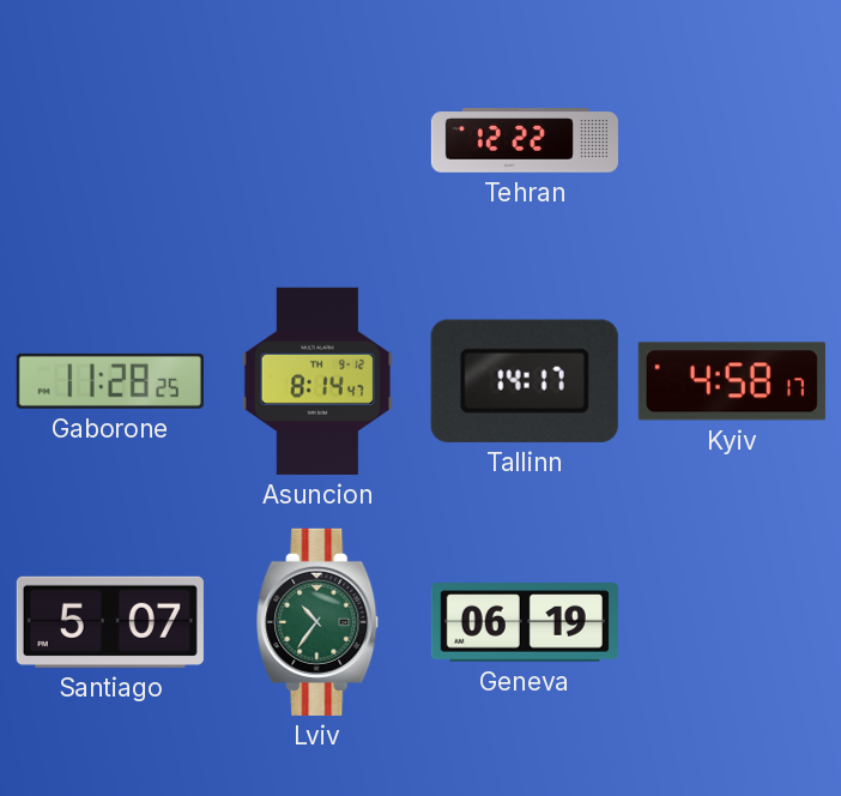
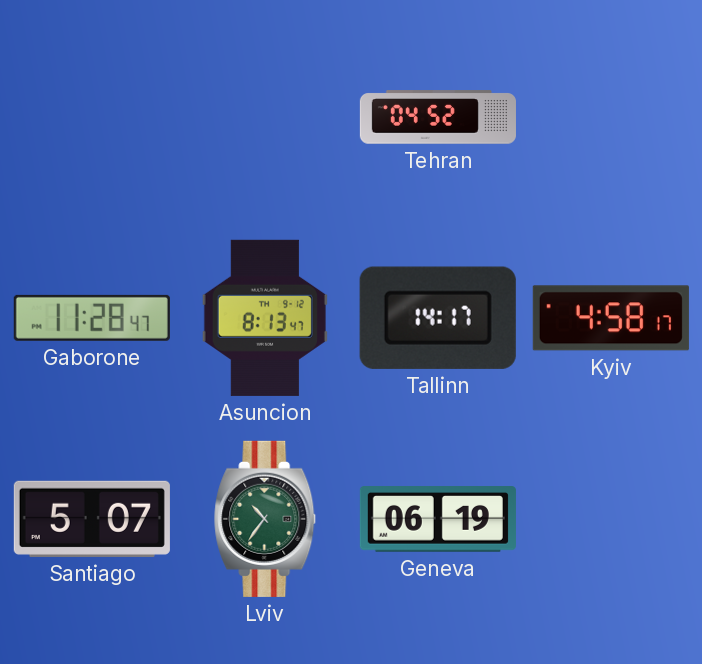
Tehran: 12:22 -> 04:52
Gaborone: 11:28:25 -> 11:28:47
Asuncion: 8:14 -> 8:13
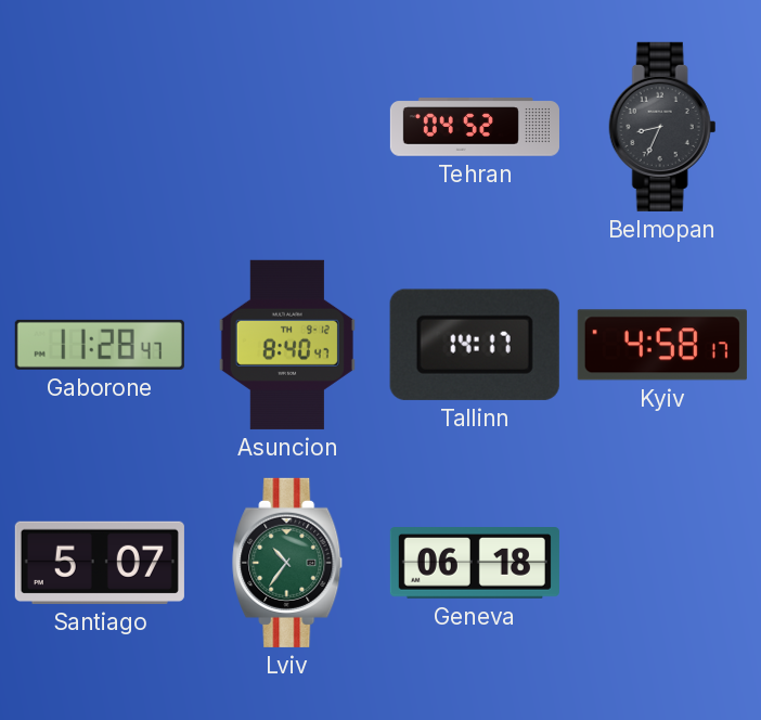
Belmopan: none -> 8:34
Asuncion: 8:13 -> 8:40
Geneva: 06:19 -> 06:18
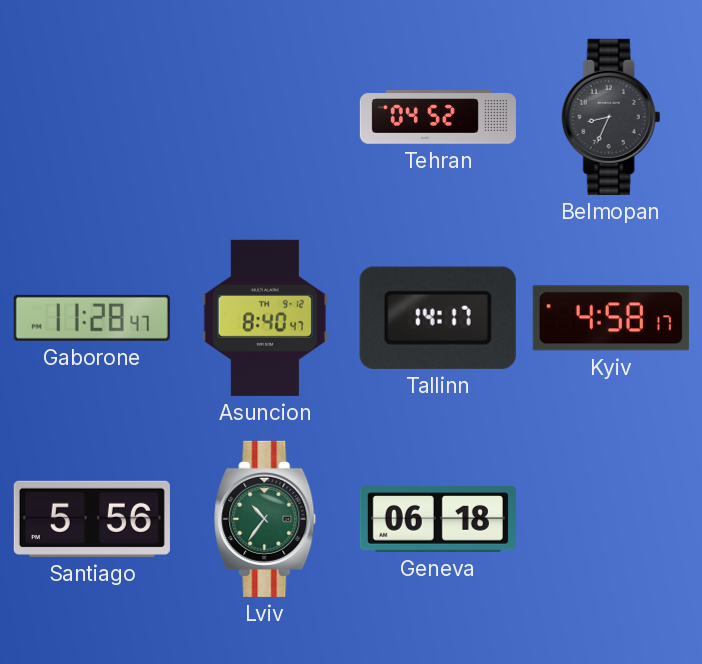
Santiago: 5:07 -> 5:56
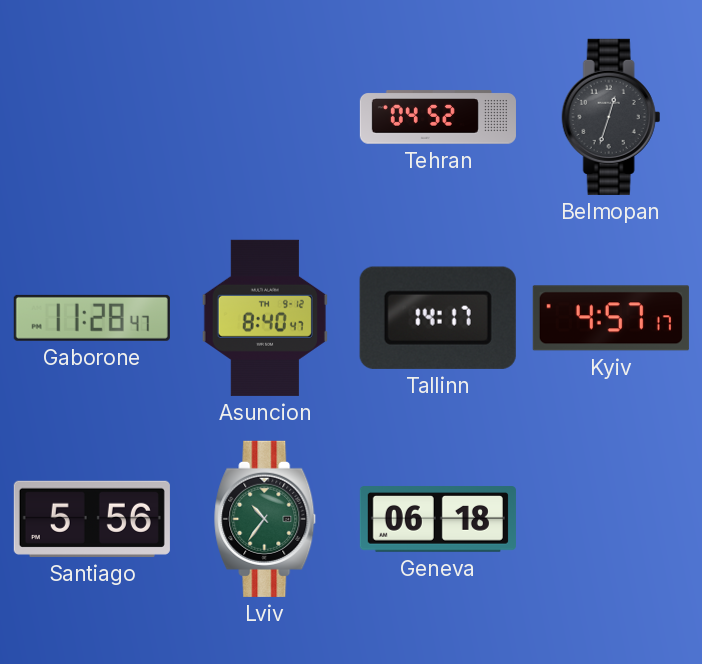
Belmopan: 8:34 -> 12:33
Kyiv: 4:58 -> 4:57
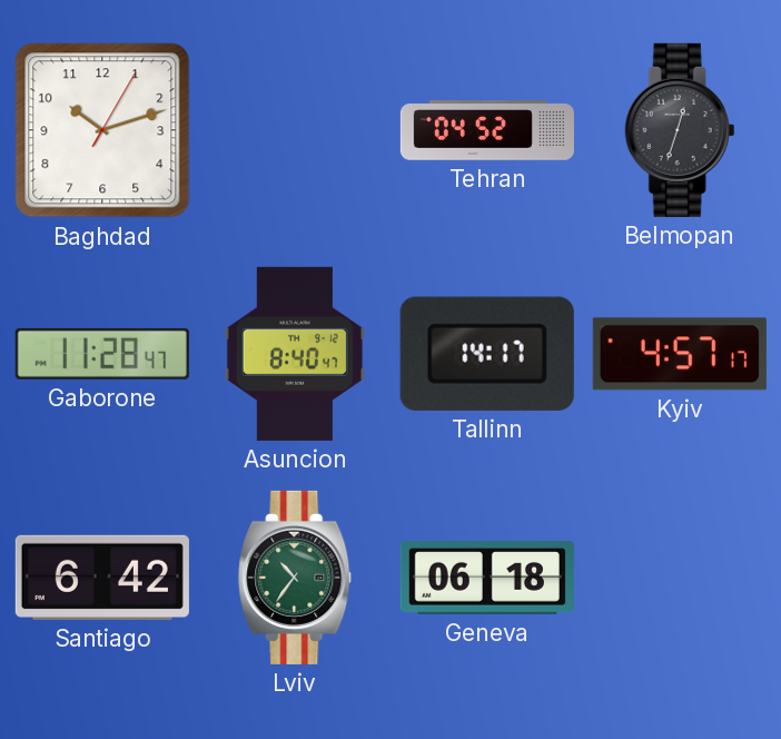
Baghdad: none -> 10:12
Santiago: 5:56 -> 6:42
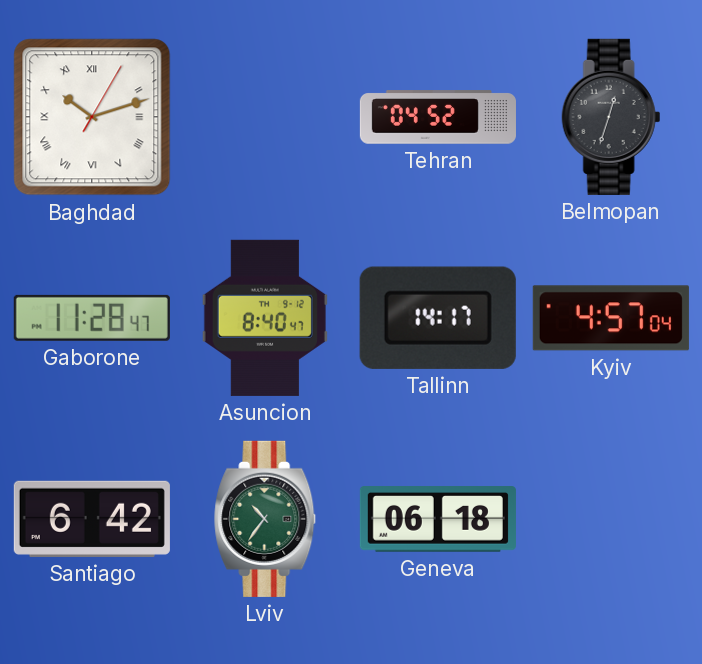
Baghdad numerals: Arabic -> Roman
Kyiv: 4:57:17 -> 4:57:04
